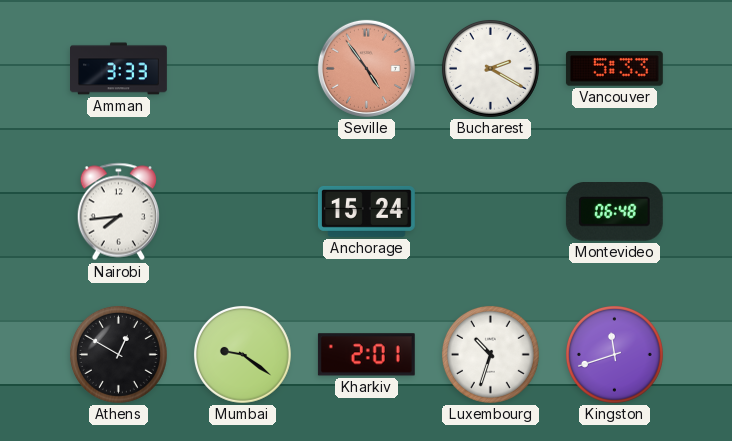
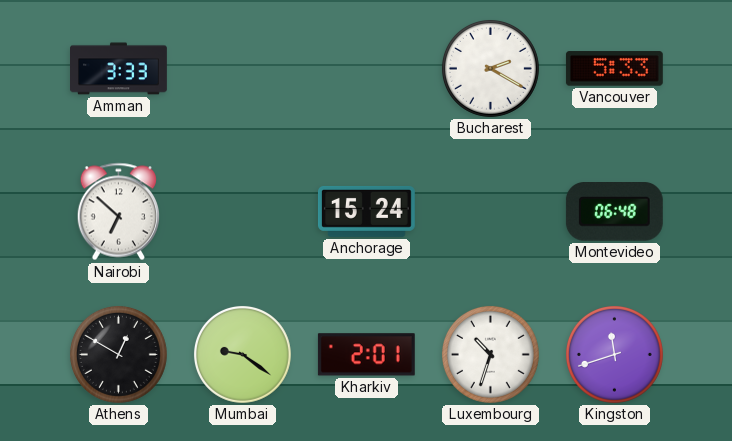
Seville: 4:54 -> none
Nairobi: 7:44 -> 6:52
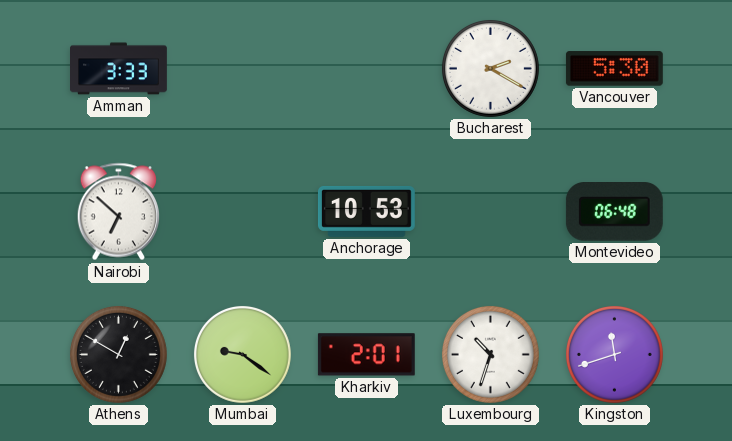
Vancouver: 5:33 -> 5:30
Anchorage: 15:24 -> 10:53
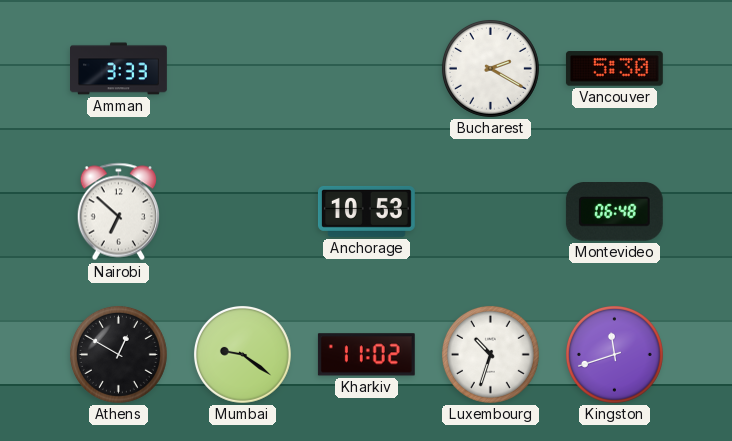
Kharkiv: 2:01 -> 11:02
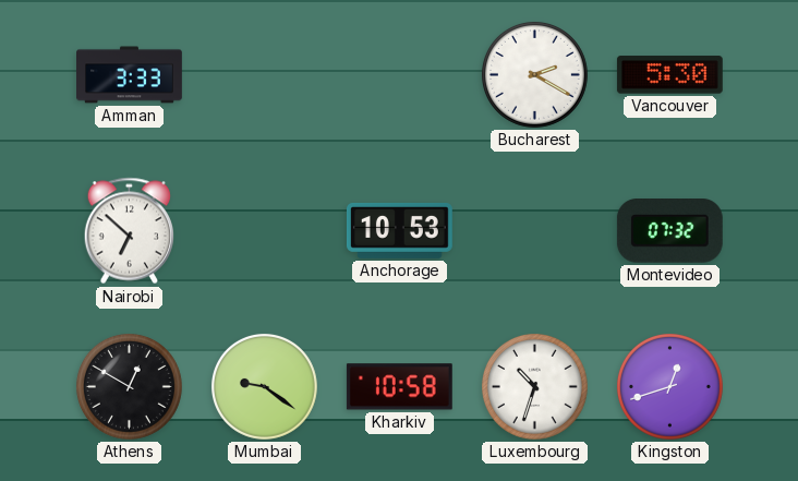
Montevideo: 06:48 -> 07:32
Kharkiv: 11:02 -> 10:58
Kingston: 11:42 -> 12:42
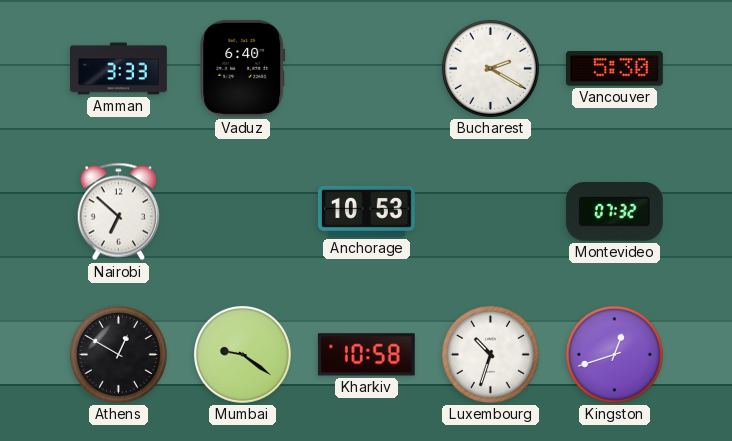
Vaduz: none -> 6:40
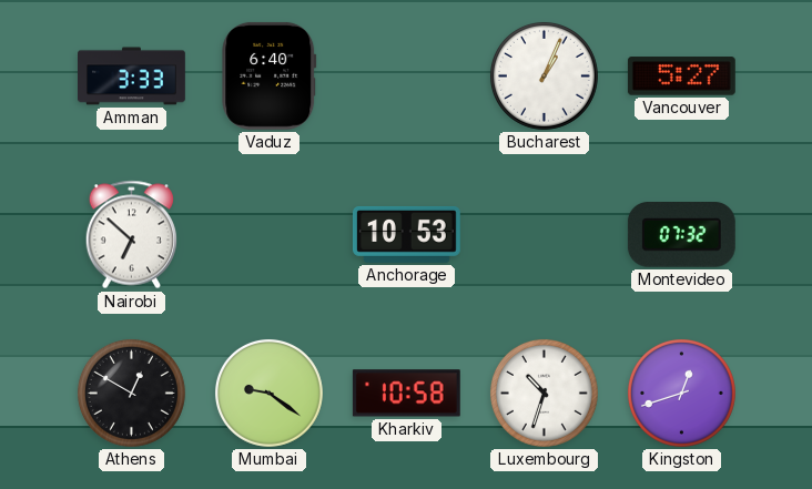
Bucharest: 2:20 -> 1:04
Vancouver: 5:30 -> 5:27
